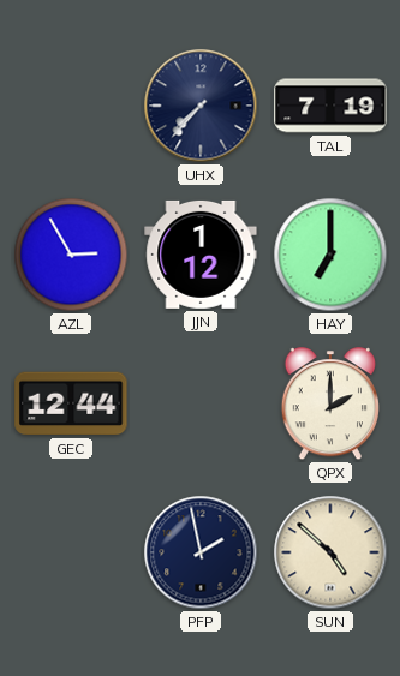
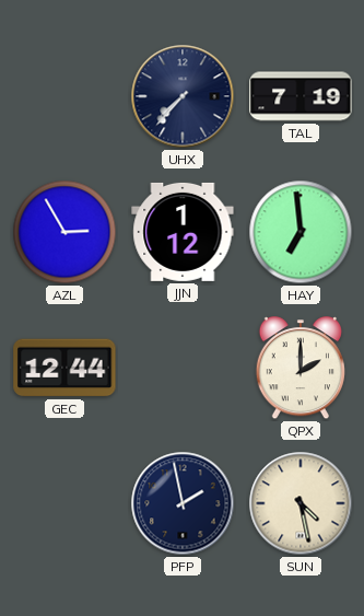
HAY: 7:00 -> 6:59
SUN: 4:52 -> 4:28
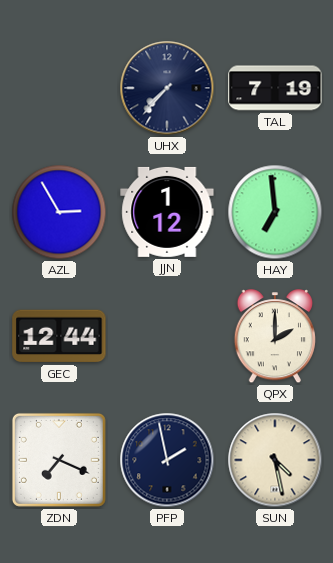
ZDN: none -> 7:19
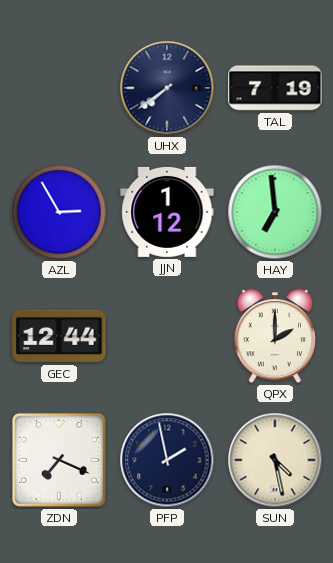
UHX: 7:37 -> 7:39
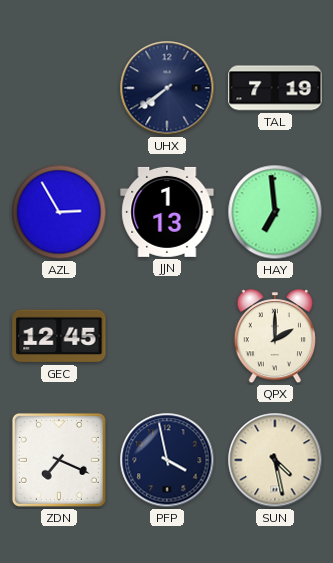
JJN: 1:12 -> 1:13
GEC: 12:44 -> 12:45
PFP: 1:58 -> 3:58
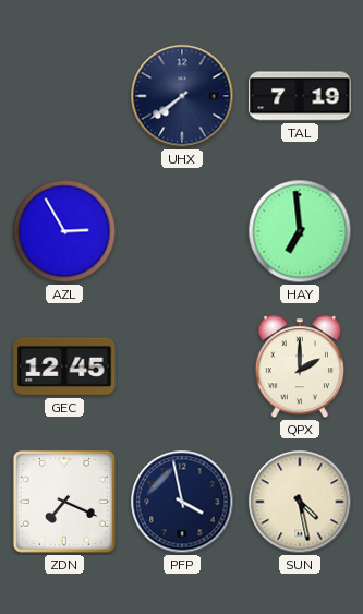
JJN: 1:13 -> none
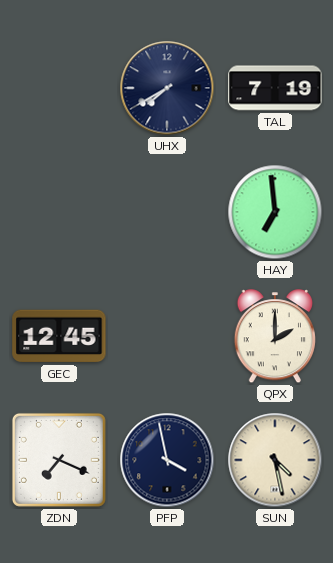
UHX: 7:39 -> 7:40
AZL: 2:55 -> none
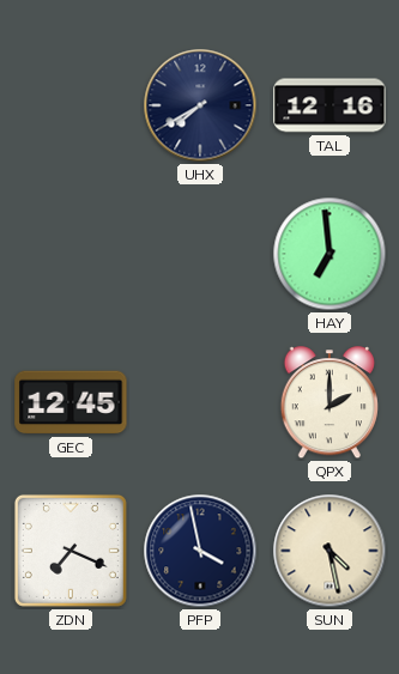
TAL: 7:19 -> 12:16
